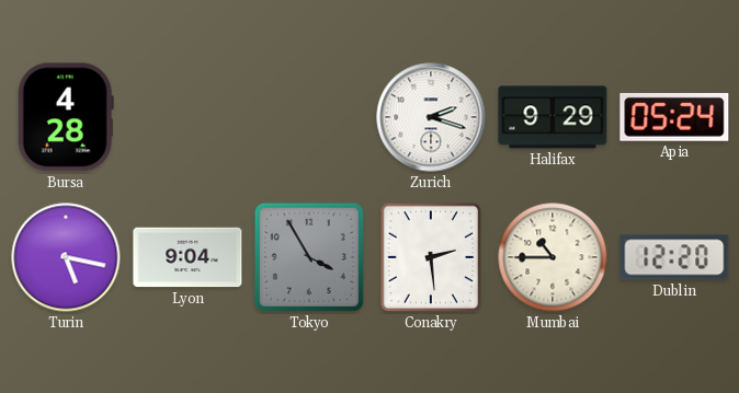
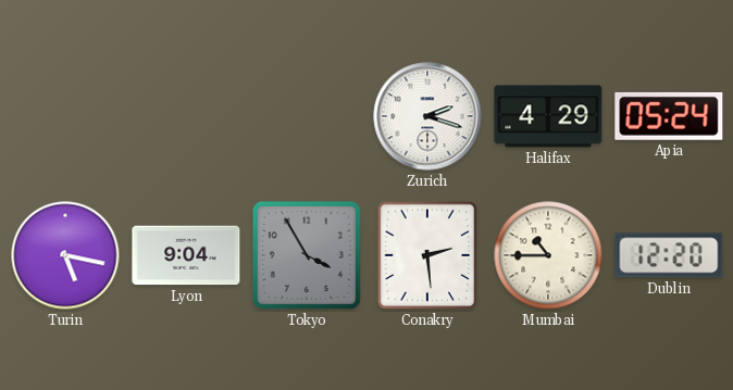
Bursa: 4:28 -> none
Halifax: 9:29 -> 4:29
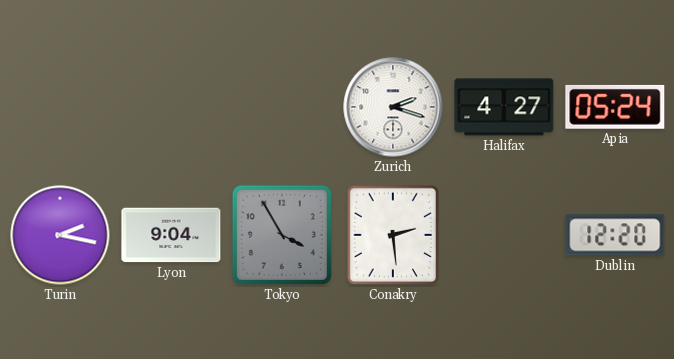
Halifax: 4:29 -> 4:27
Turin: 5:17 -> 2:17
Mumbai: 10:45 -> none
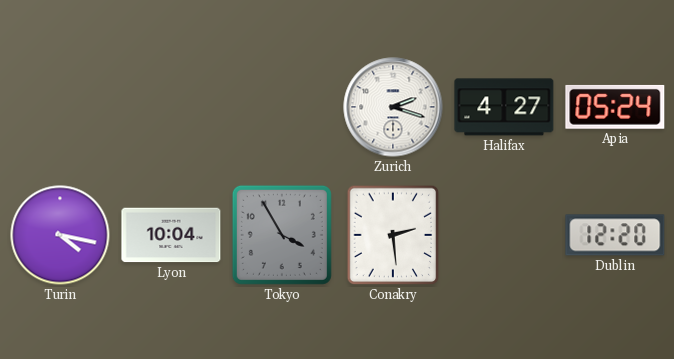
Turin: 2:17 -> 4:17
Lyon: 9:04 -> 10:04
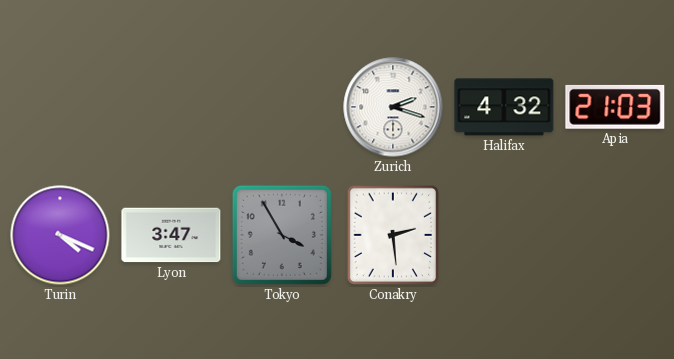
Halifax: 4:27 -> 4:32
Apia: 05:24 -> 21:03
Turin: 4:17 -> 4:19
Lyon: 10:04 -> 3:47
Dublin: 12:20 -> none
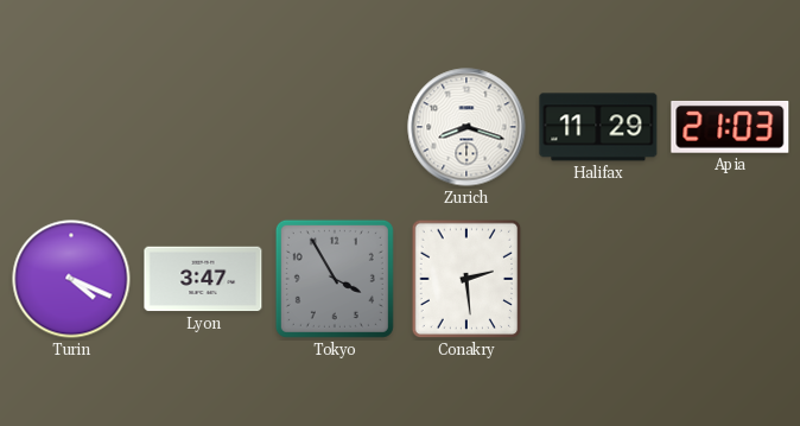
Zurich: 2:18 -> 8:18
Halifax: 4:32 -> 11:29
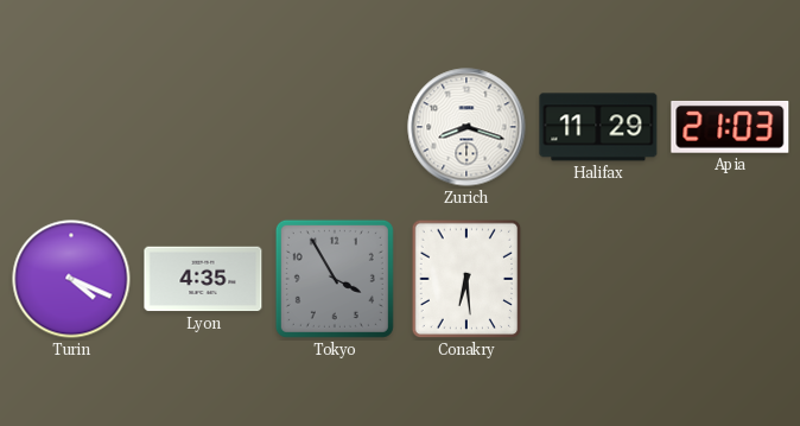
Lyon: 3:47 -> 4:35
Conakry: 2:29 -> 6:29
